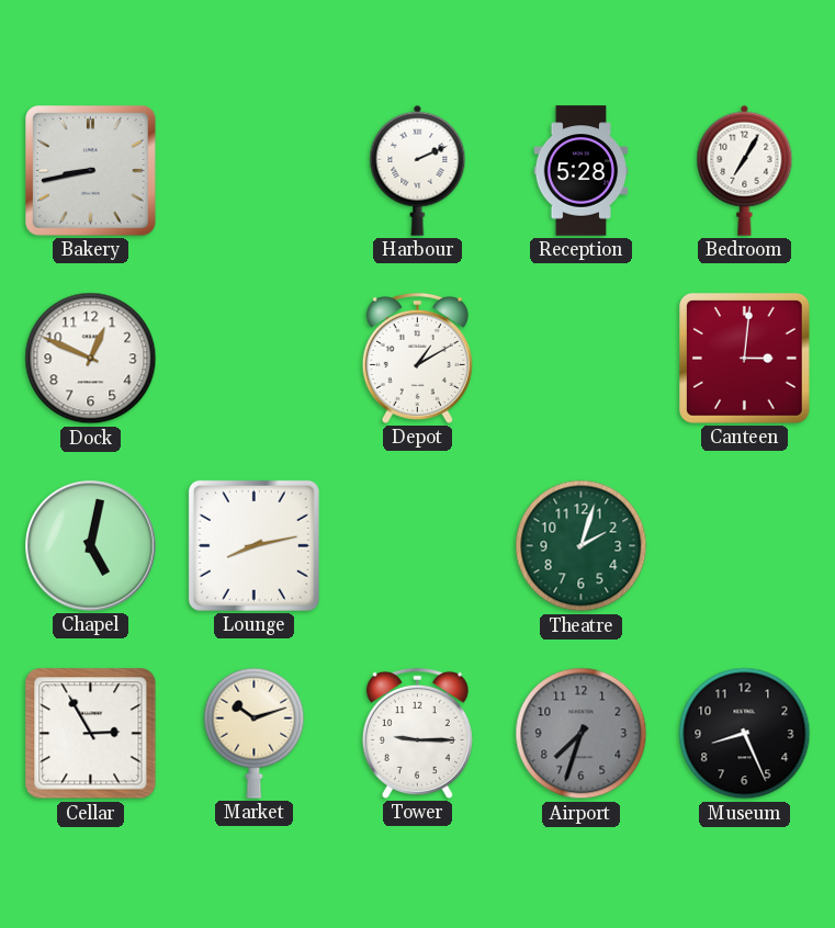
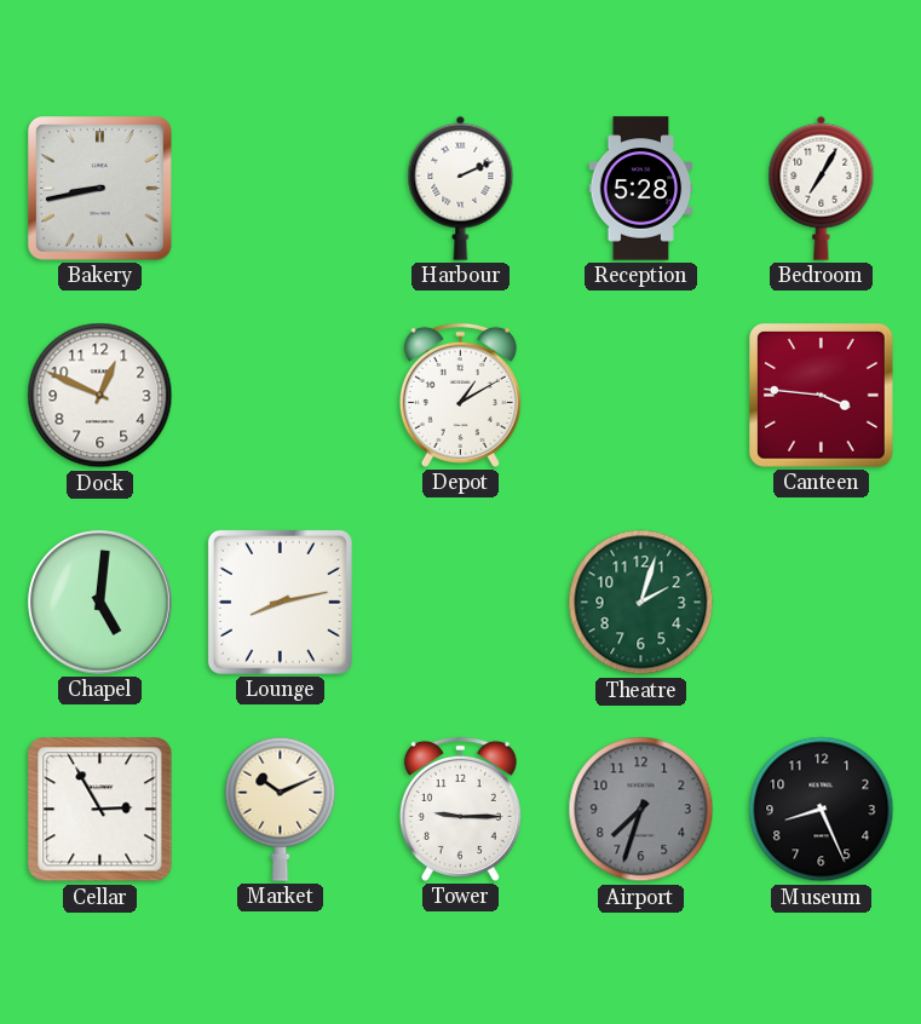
Canteen: 3:01 -> 3:46
Chapel: 5:02 -> 5:01
Market: 10:12 -> 10:11
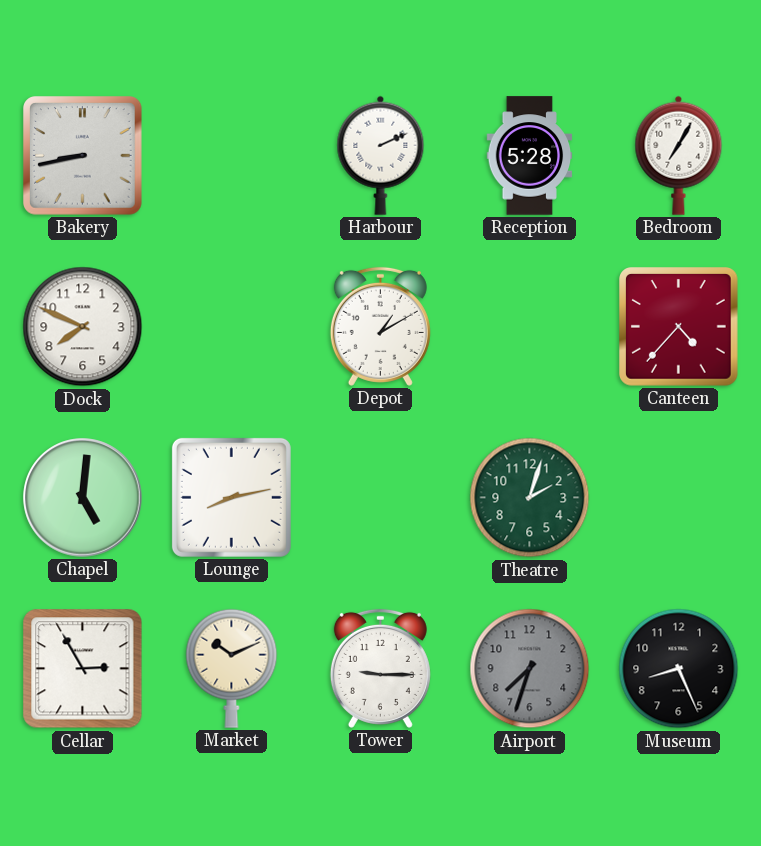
Dock: 12:49 -> 7:49
Canteen: 3:46 -> 4:37
